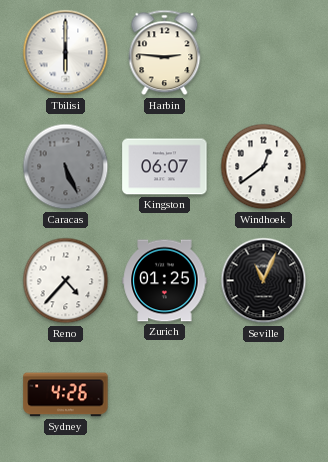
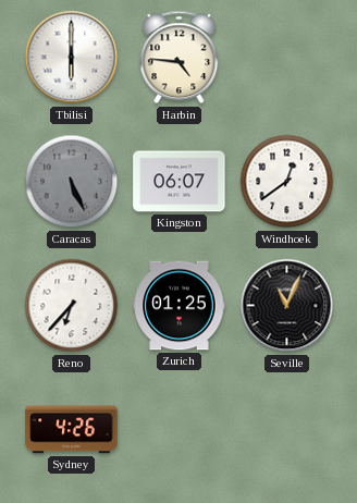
Harbin: 2:46 -> 4:46
Reno: 4:37 -> 6:37
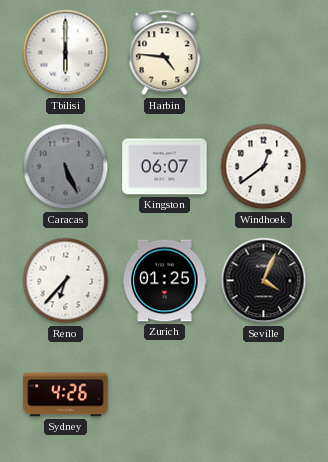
Seville: 11:04 -> 4:04
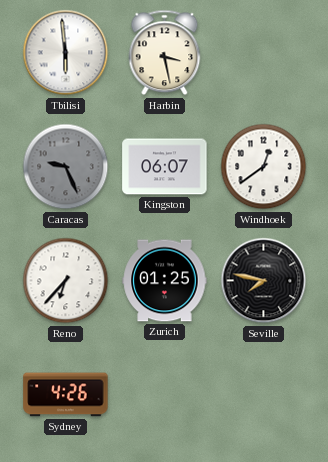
Tbilisi: 6:00 -> 5:59
Harbin: 4:46 -> 3:28
Caracas: 5:26 -> 9:26
Seville: 4:04 -> 7:47
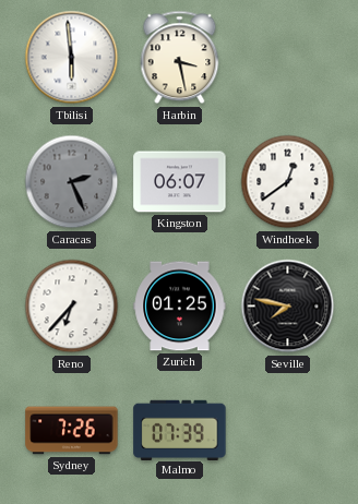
Caracas: 9:26 -> 2:26
Sydney: 4:26 -> 7:26
Malmo: none -> 07:39
